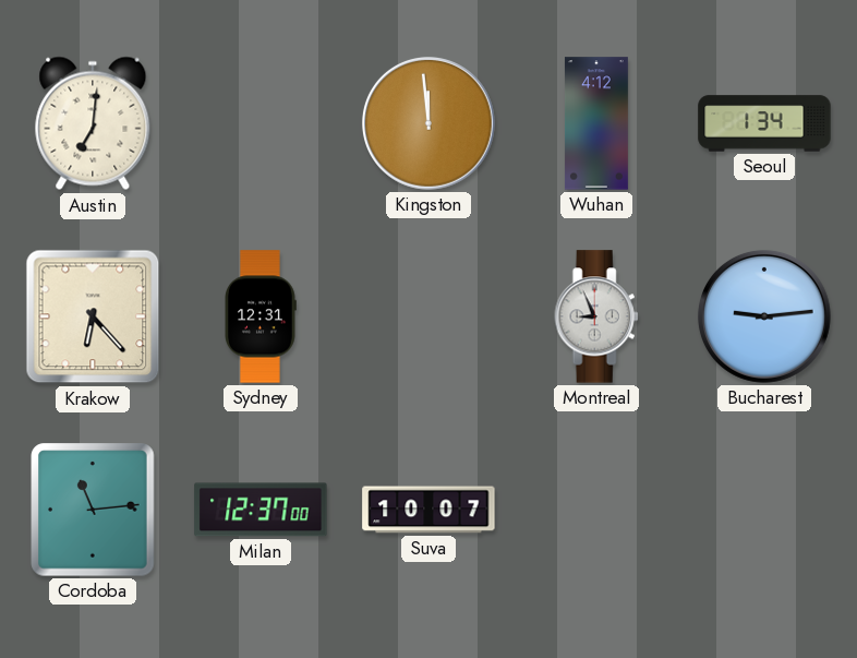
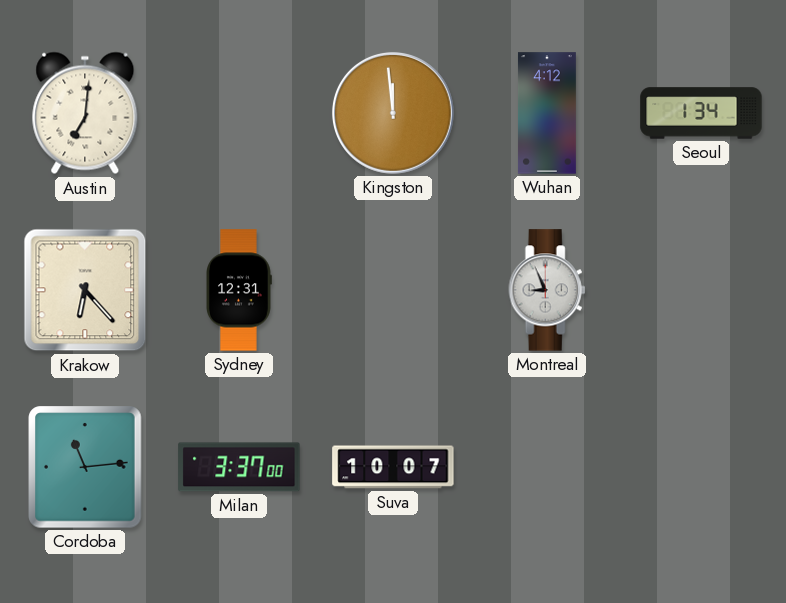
Bucharest: 9:14 -> none
Milan: 12:37 -> 3:37
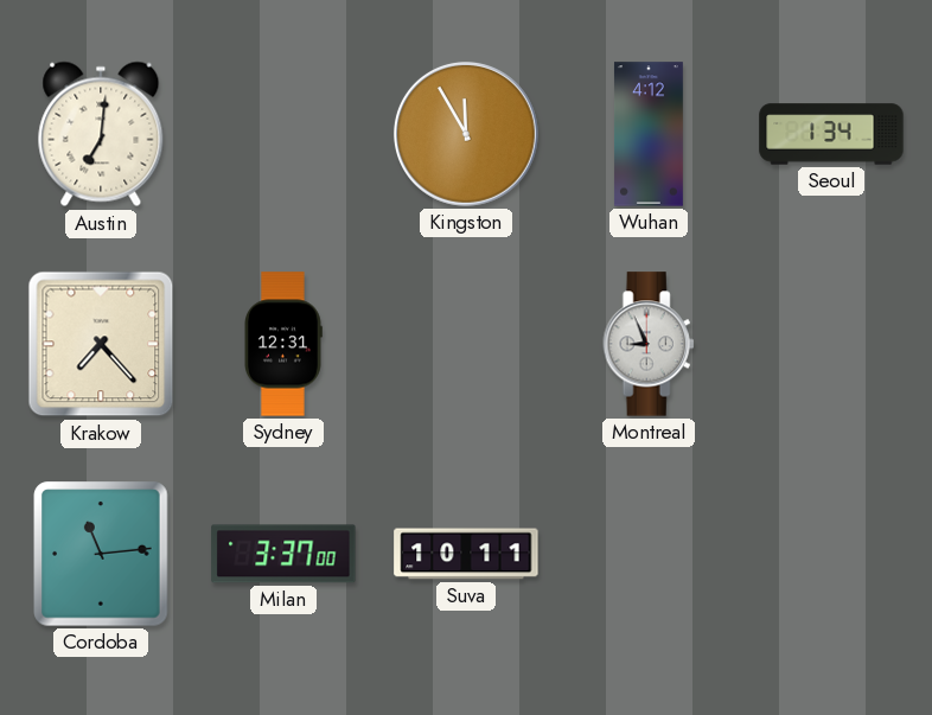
Kingston: 11:59 -> 11:55
Krakow: 6:23 -> 7:23
Suva: 10:07 -> 10:11
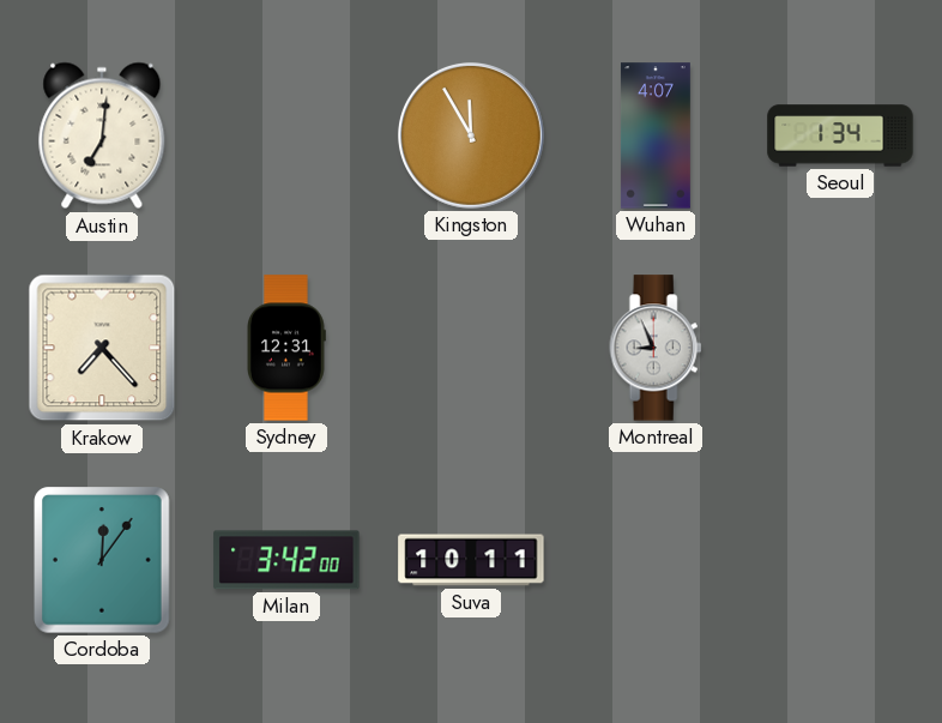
Wuhan: 4:12 -> 4:07
Cordoba: 11:14 -> 12:06
Milan: 3:37 -> 3:42
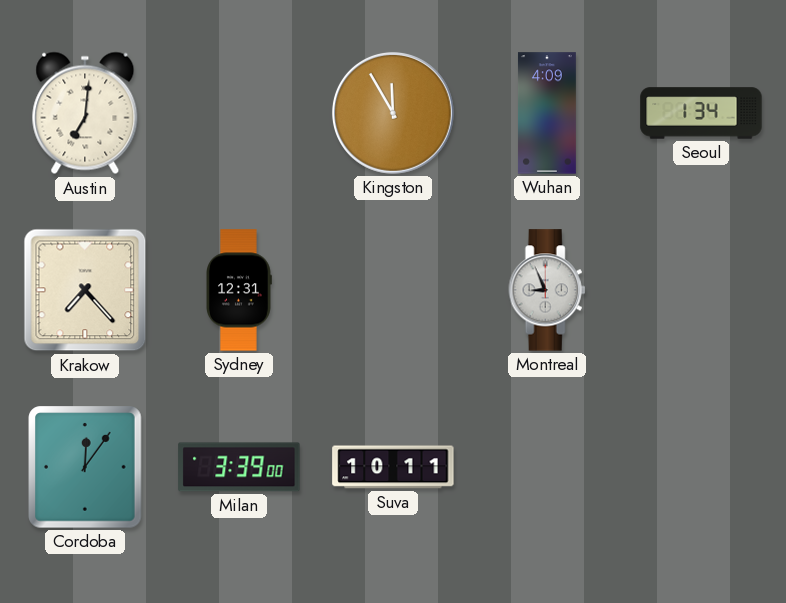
Wuhan: 4:07 -> 4:09
Milan: 3:42 -> 3:39
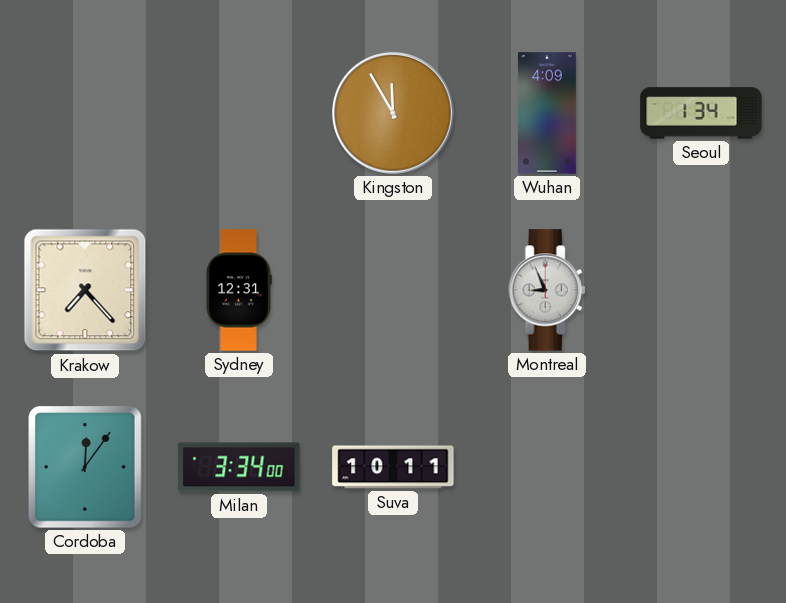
Austin: 7:01 -> none
Milan: 3:39 -> 3:34
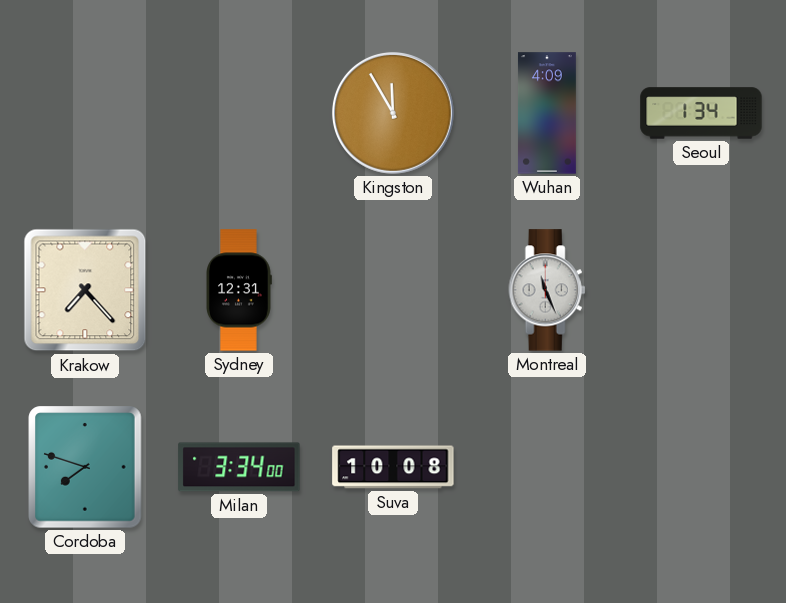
Montreal: 8:56 -> 11:26
Cordoba: 12:06 -> 7:48
Suva: 10:11 -> 10:08
